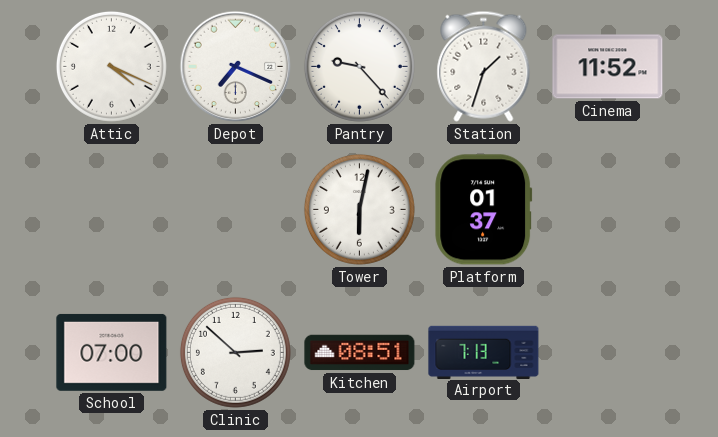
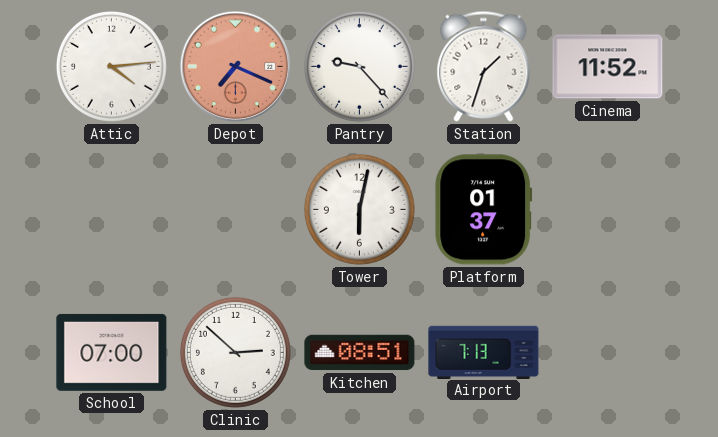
Attic: 4:19 -> 4:14
Depot dial: white -> salmon
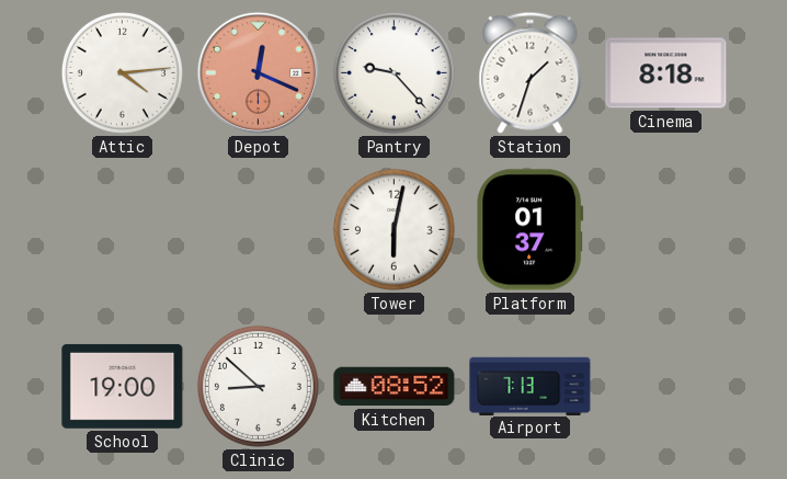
Depot: 7:19 -> 12:19
Cinema: 11:52 -> 8:18
School: 07:00 -> 19:00
Clinic: 2:52 -> 8:52
Kitchen: 08:51 -> 08:52
